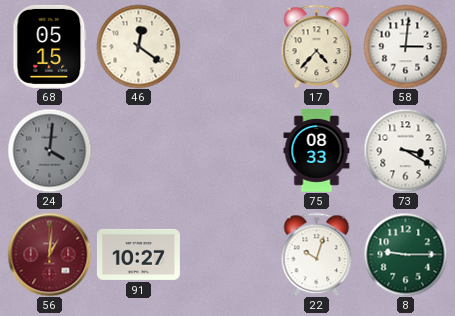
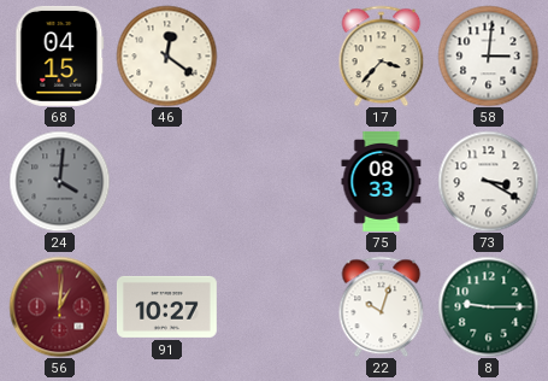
68: 05:15 -> 04:15
17: 4:37 -> 3:37
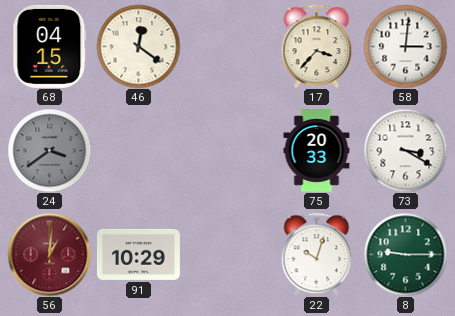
24: 4:01 -> 3:39
75: 08:33 -> 20:33
91: 10:27 -> 10:29
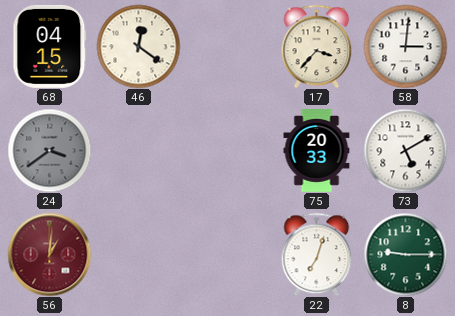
73: 3:20 -> 5:10
91: 10:29 -> none
22: 10:03 -> 7:03
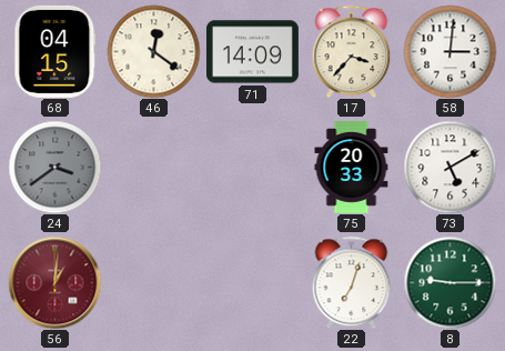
71: none -> 14:09
